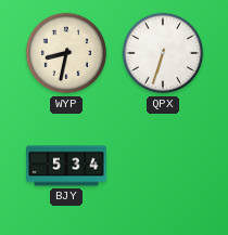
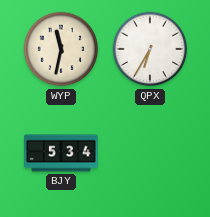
WYP: 8:32 -> 11:32
QPX: 6:33 -> 6:35
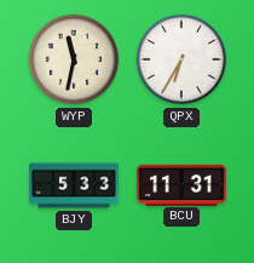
BJY: 5:34 -> 5:33
BCU: none -> 11:31
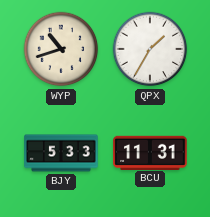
WYP: 11:32 -> 10:42
QPX: 6:35 -> 1:35
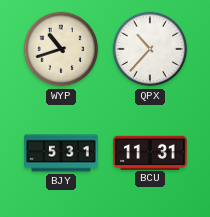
QPX: 1:35 -> 10:37
BJY: 5:33 -> 5:31
